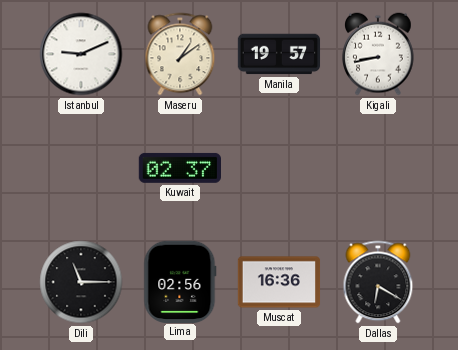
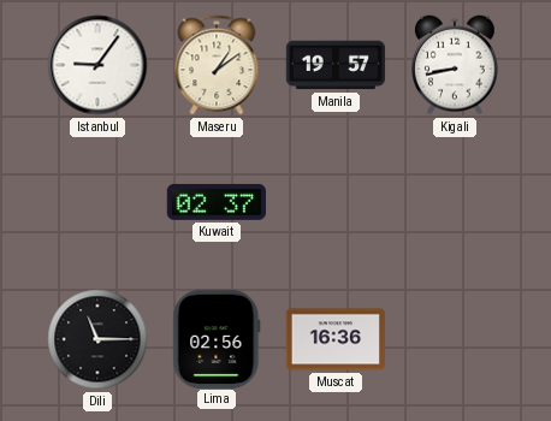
Istanbul: 9:11 -> 9:06
Dallas: 6:20 -> none
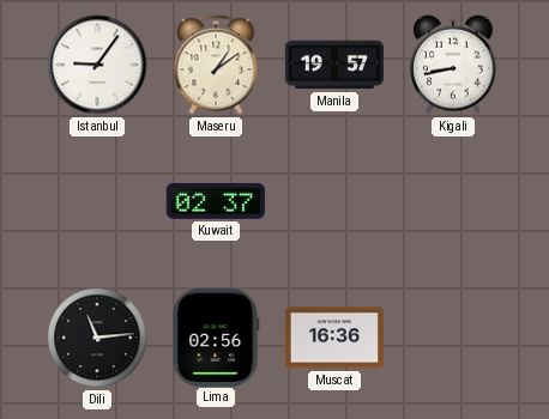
Dili: 11:15 -> 11:14
